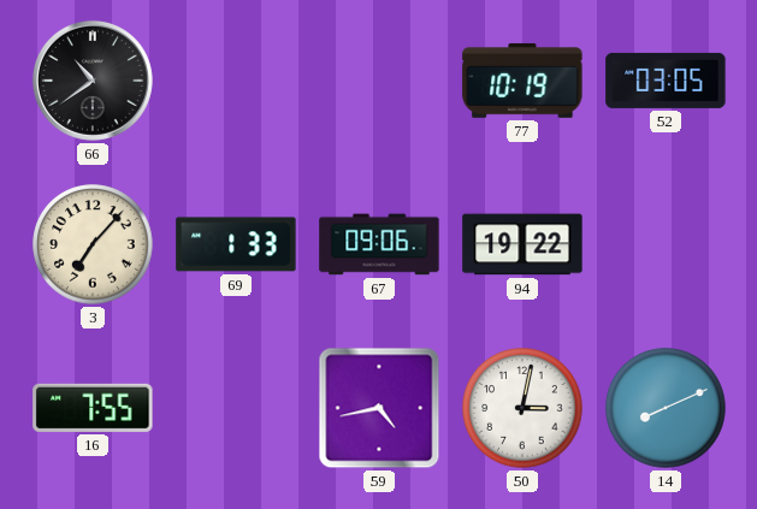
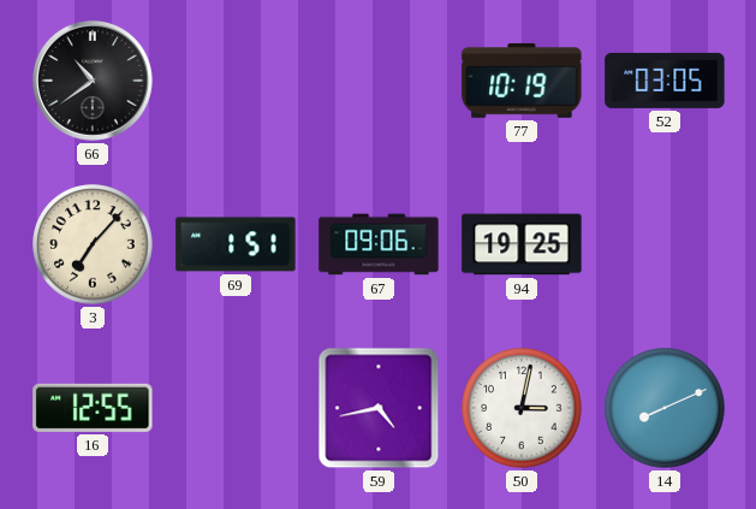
69: 1:33 -> 1:51
94: 19:22 -> 19:25
16: 7:55 -> 12:55
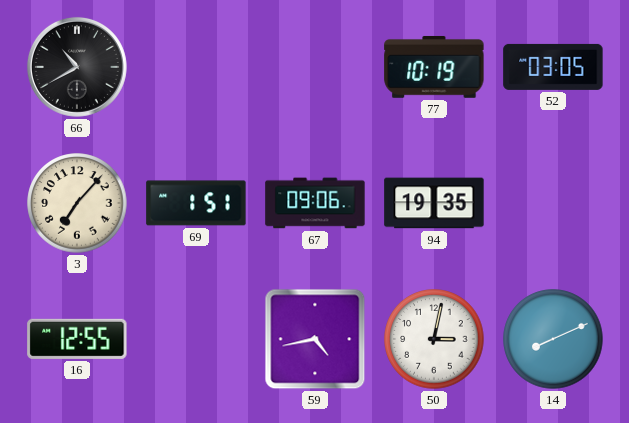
66: 10:39 -> 10:40
94: 19:25 -> 19:35
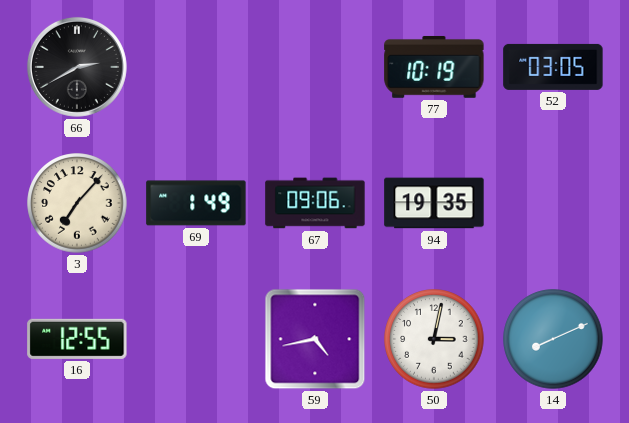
66: 10:40 -> 2:40
69: 1:51 -> 1:49
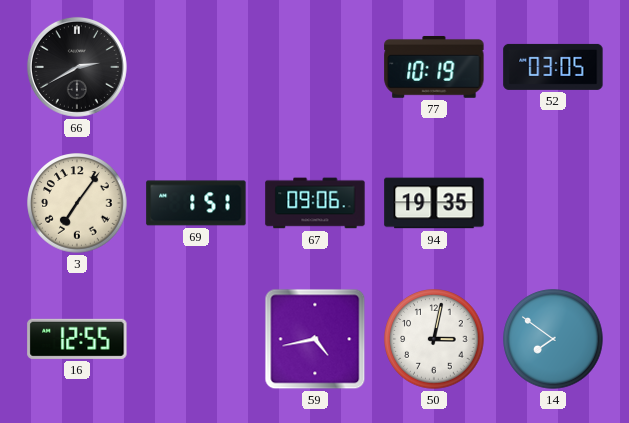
3: 7:07 -> 7:06
69: 1:49 -> 1:51
14: 8:11 -> 7:51
